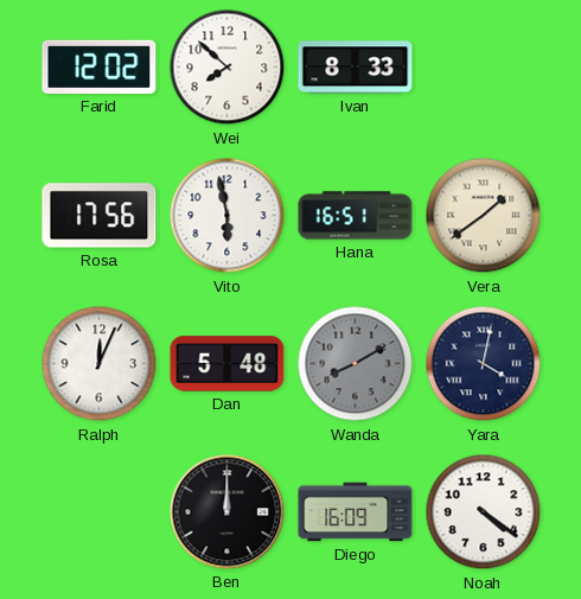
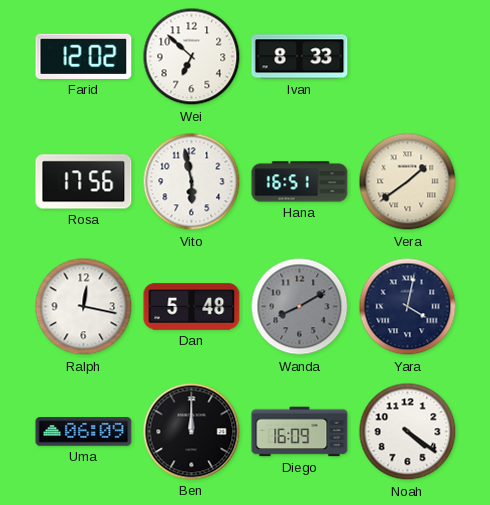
Wei: 7:52 -> 6:52
Ralph: 12:04 -> 12:17
Uma: none -> 06:09
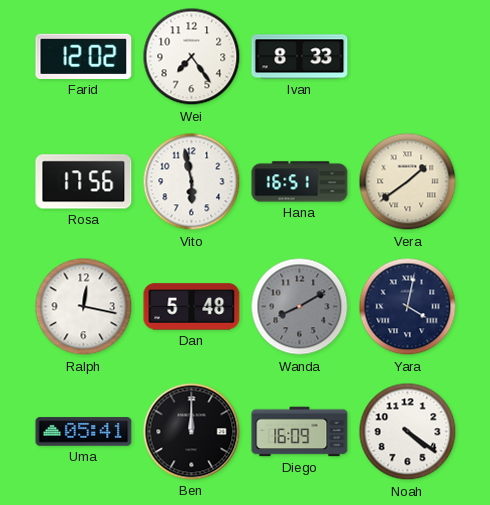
Wei: 6:52 -> 7:24
Uma: 06:09 -> 05:41
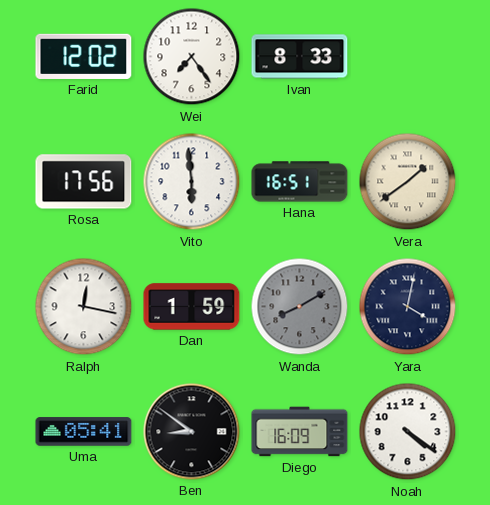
Vito: 5:58 -> 5:59
Dan: 5:48 -> 1:59
Ben: 12:00 -> 8:51
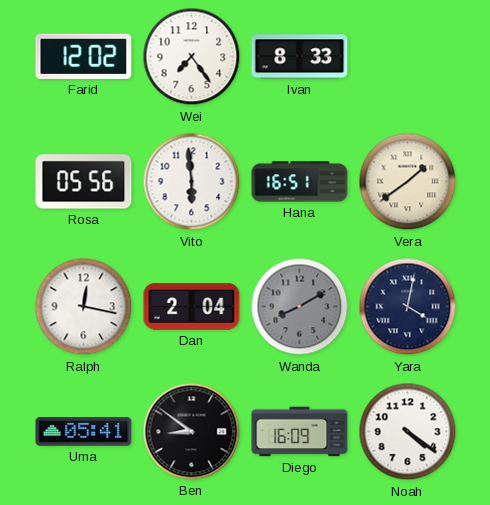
Rosa: 17:56 -> 05:56
Dan: 1:59 -> 2:04
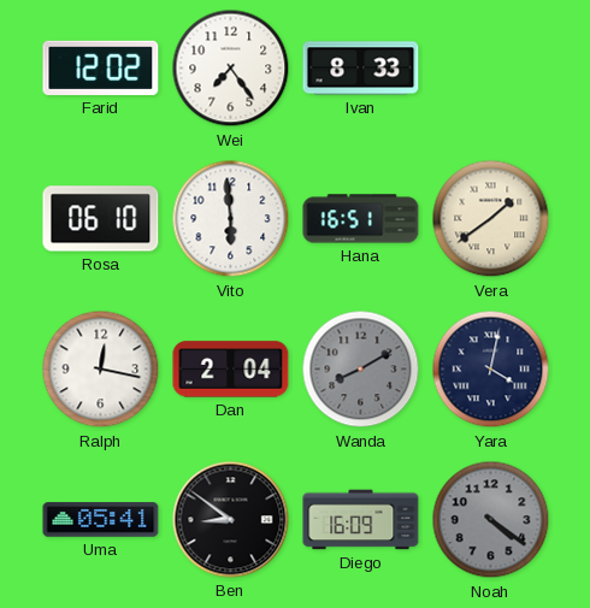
Rosa: 05:56 -> 06:10
Noah dial: white -> grey
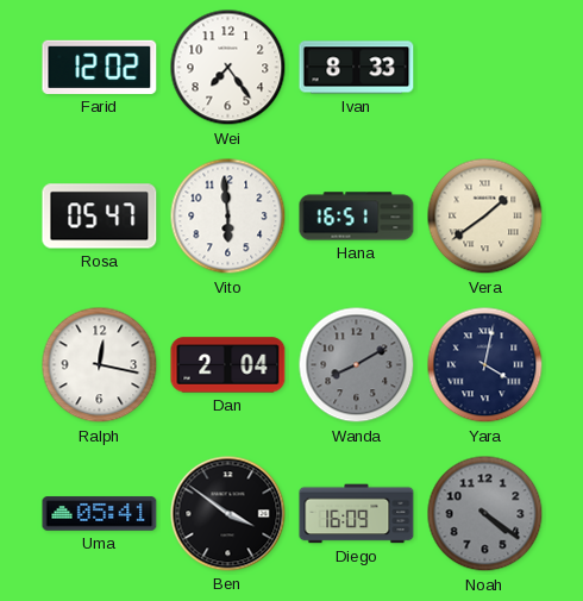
Rosa: 06:10 -> 05:47
Ben: 8:51 -> 3:51
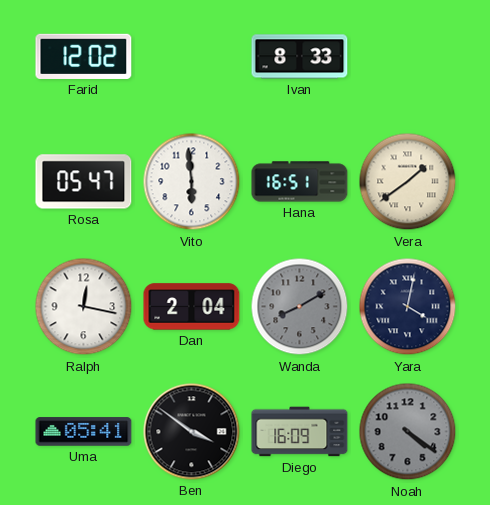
Wei: 7:24 -> none
